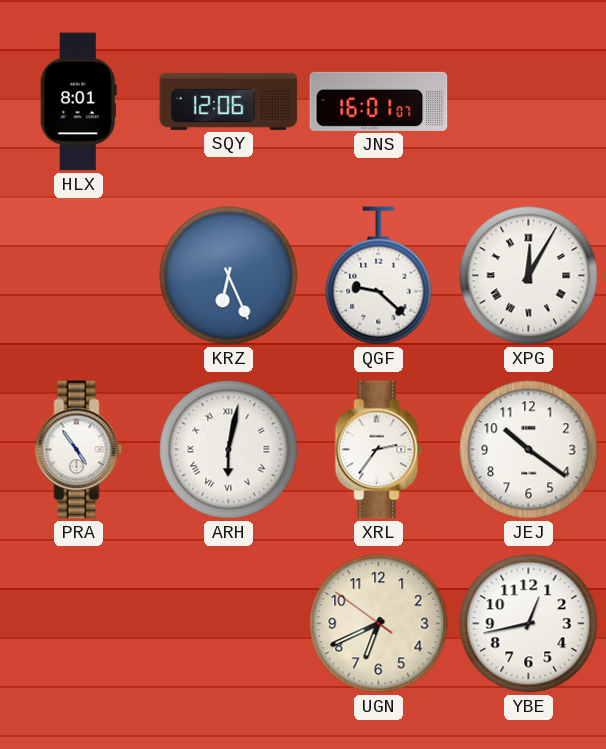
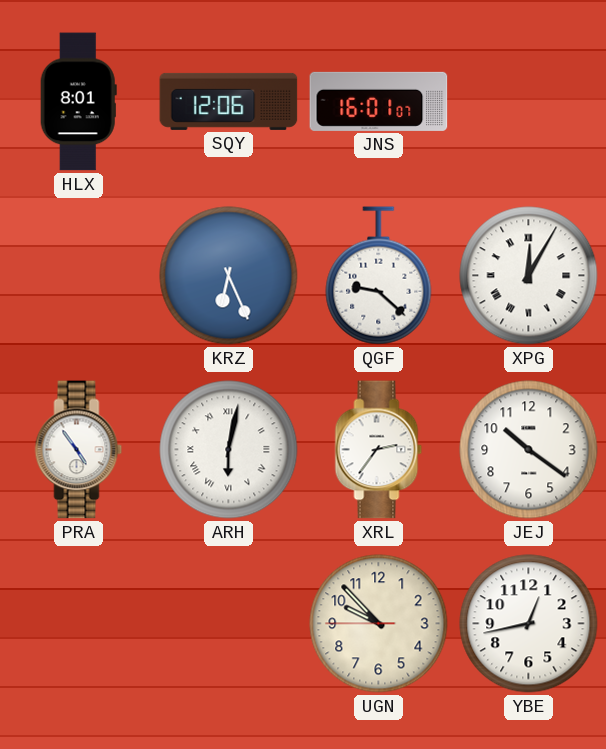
UGN: 6:40 -> 9:52
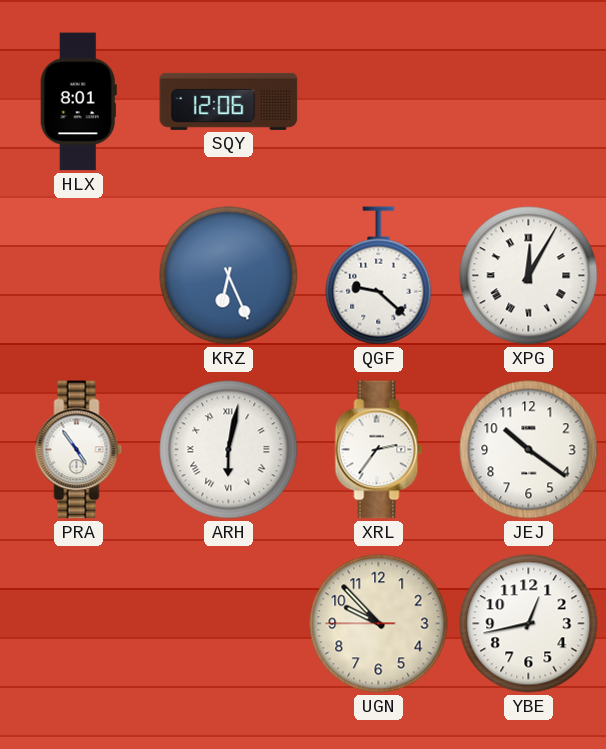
JNS: 16:01 -> none
